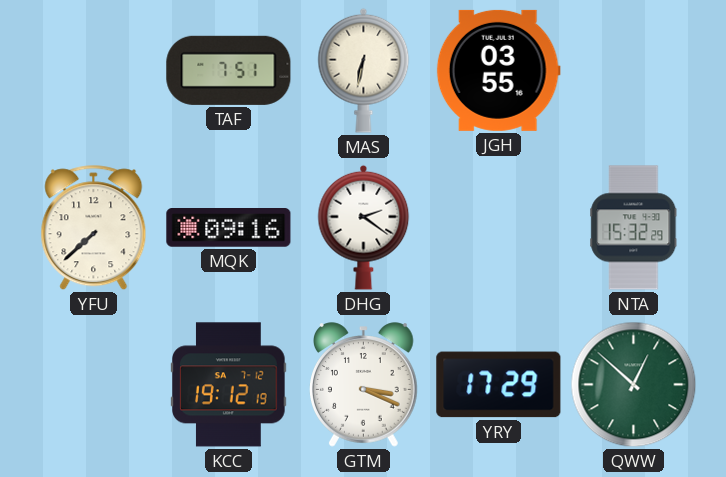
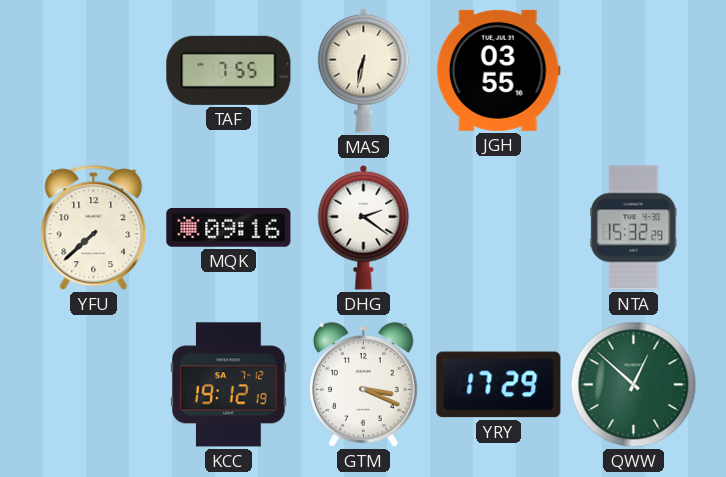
TAF: 7:51 -> 7:55
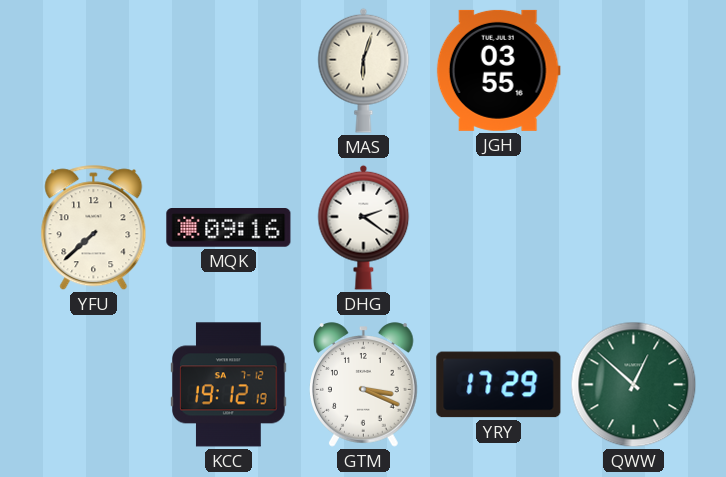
TAF: 7:55 -> none
MAS: 6:32 -> 6:03
NTA: 15:32 -> none
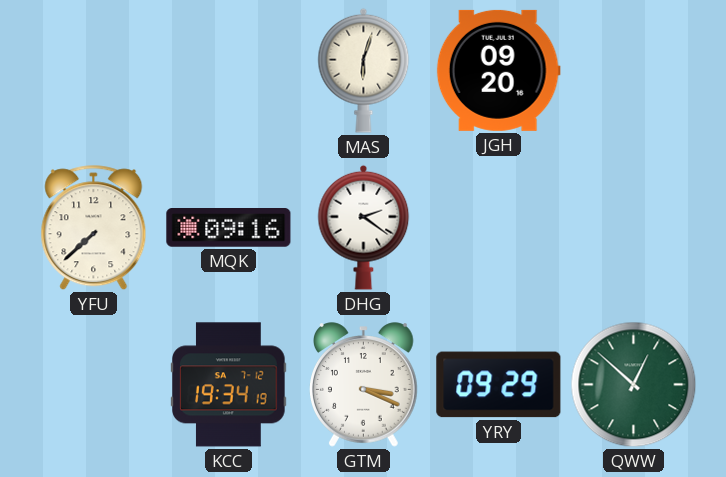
JGH: 03:55 -> 09:20
KCC: 19:12 -> 19:34
YRY: 17:29 -> 09:29
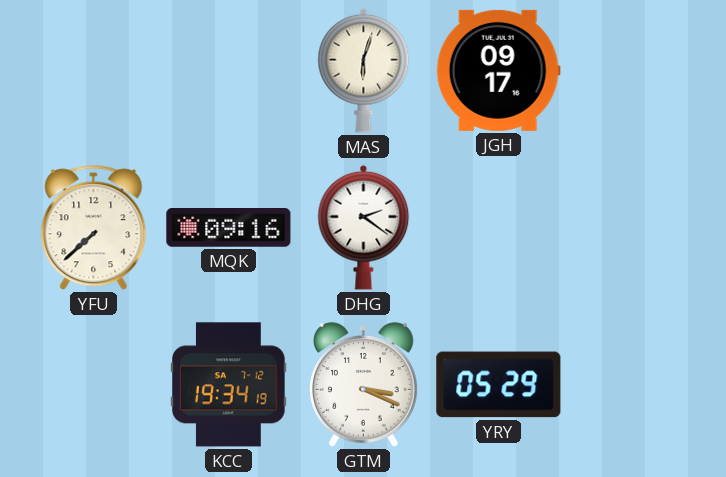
JGH: 09:20 -> 09:17
YRY: 09:29 -> 05:29
QWW: 12:52 -> none
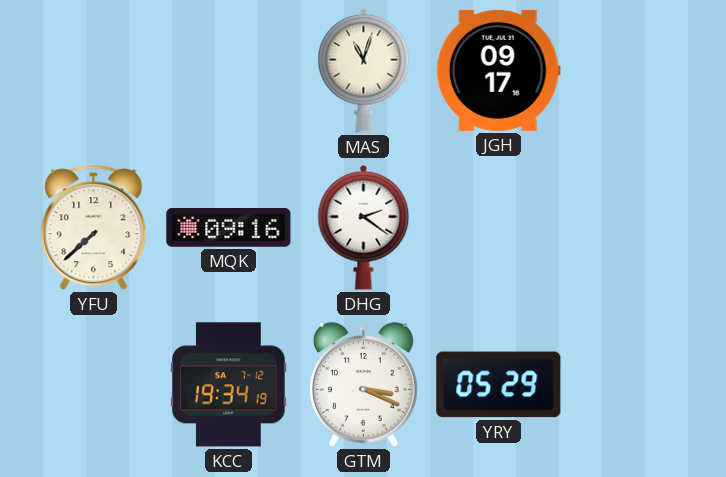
MAS: 6:03 -> 11:03
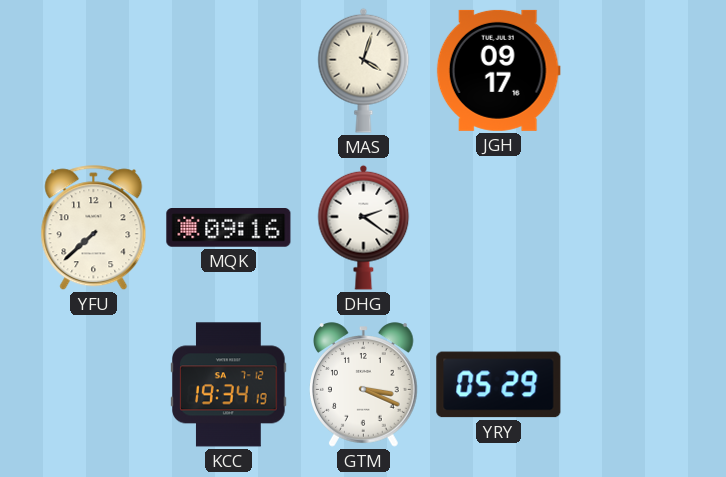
MAS: 11:03 -> 4:03
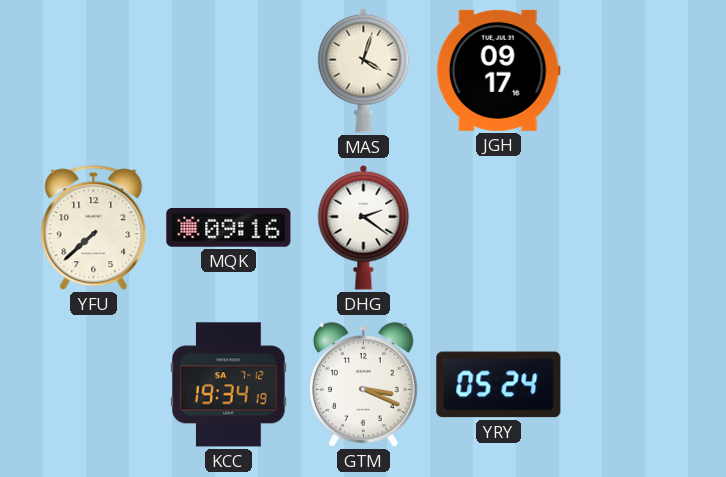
YRY: 05:29 -> 05:24
